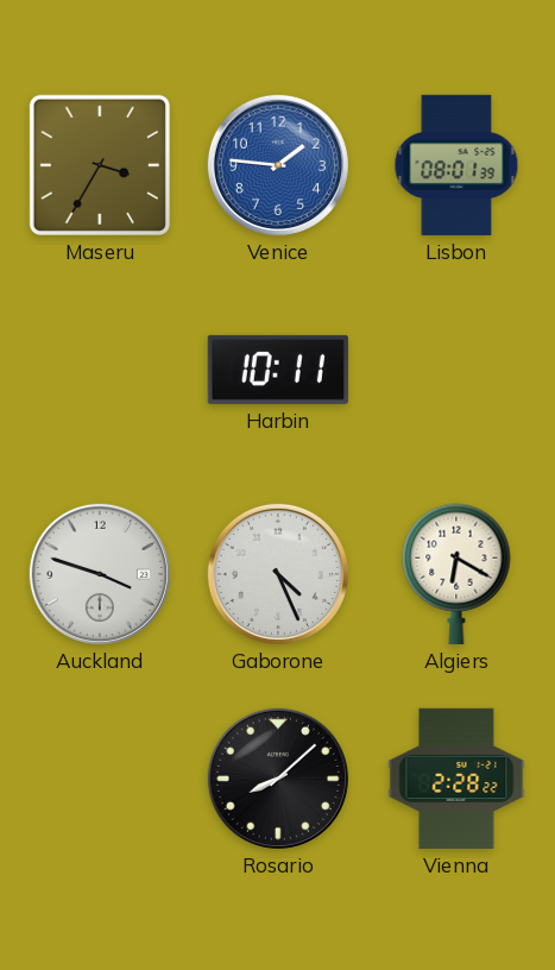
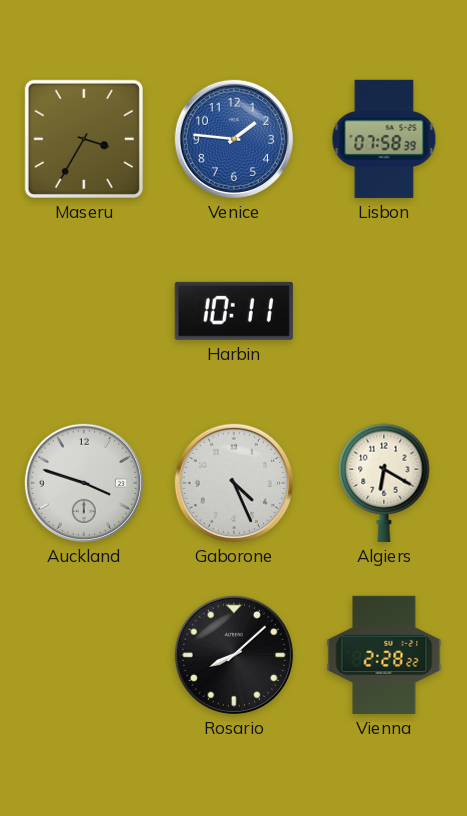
Lisbon: 08:01 -> 07:58
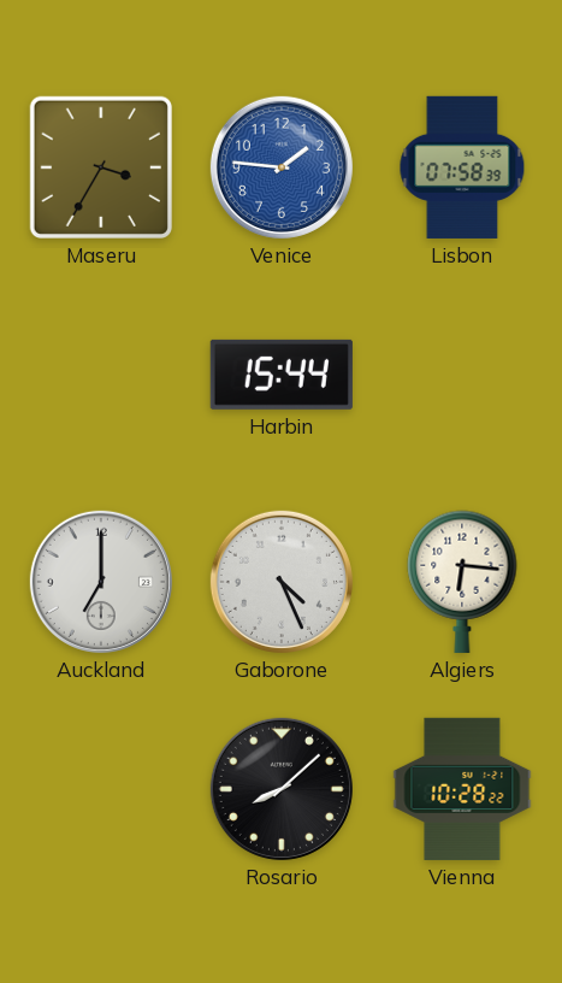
Harbin: 10:11 -> 15:44
Auckland: 3:48 -> 7:00
Algiers: 6:20 -> 6:16
Vienna: 2:28 -> 10:28
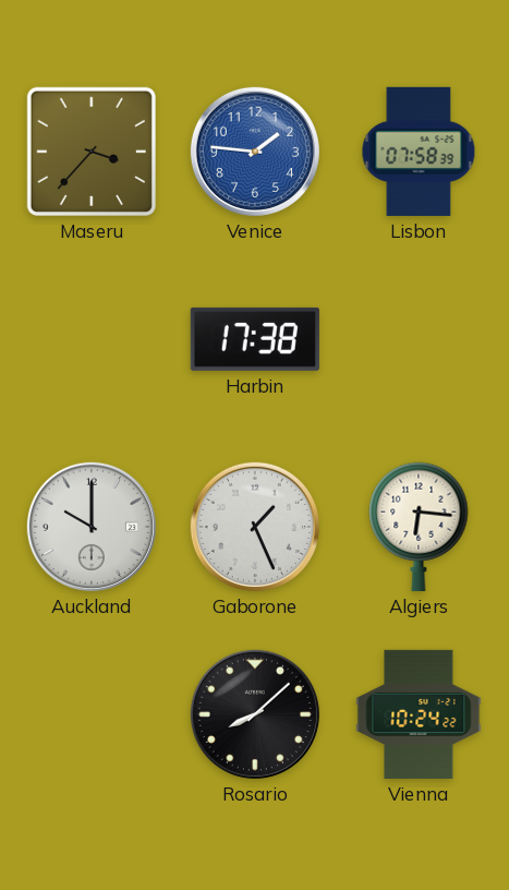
Maseru: 3:35 -> 3:37
Harbin: 15:44 -> 17:38
Auckland: 7:00 -> 10:00
Gaborone: 4:26 -> 1:26
Vienna: 10:28 -> 10:24
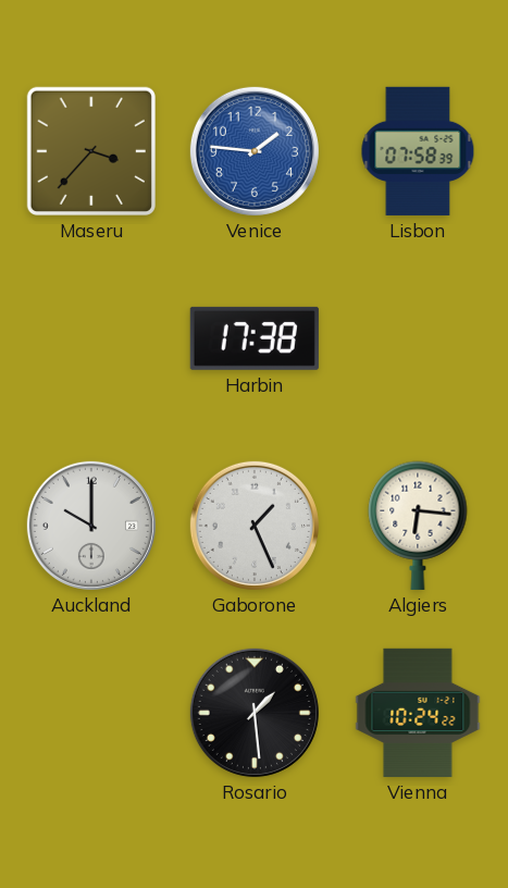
Rosario: 8:08 -> 1:29
